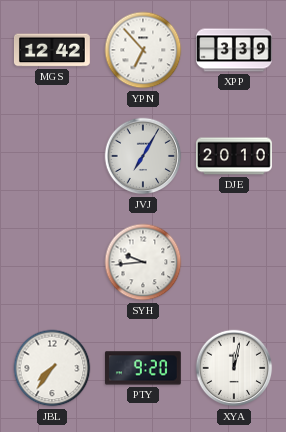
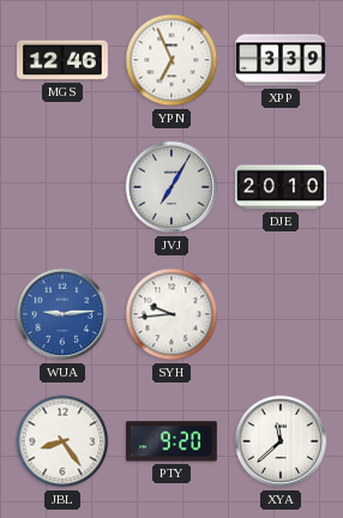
MGS: 12:42 -> 12:46
YPN: 6:53 -> 6:56
WUA: none -> 9:14
JBL: 7:36 -> 8:24
XYA: 12:02 -> 11:38
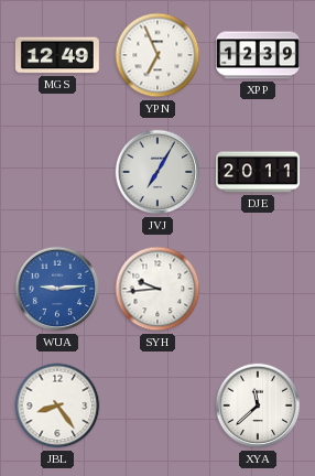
MGS: 12:46 -> 12:49
XPP: 3:39 -> 12:39
DJE: 20:10 -> 20:11
PTY: 9:20 -> none
